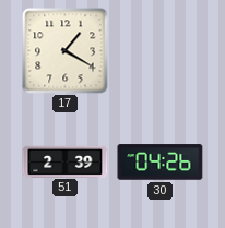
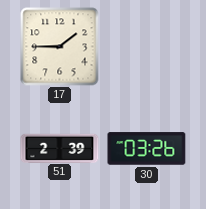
17: 1:20 -> 1:45
30: 04:26 -> 03:26
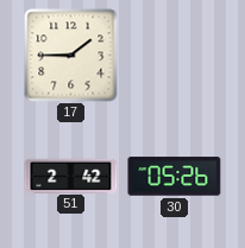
51: 2:39 -> 2:42
30: 03:26 -> 05:26
